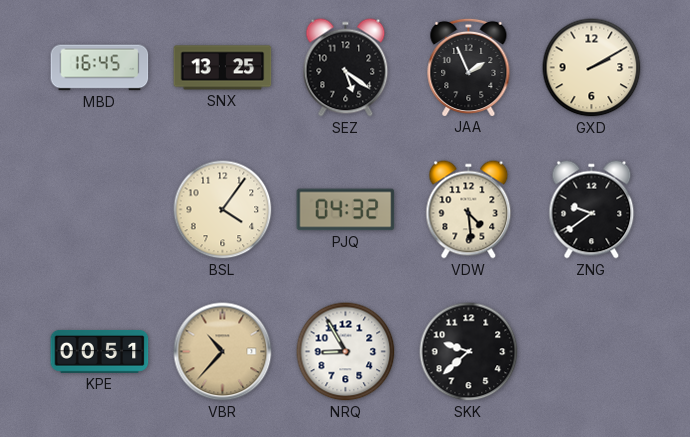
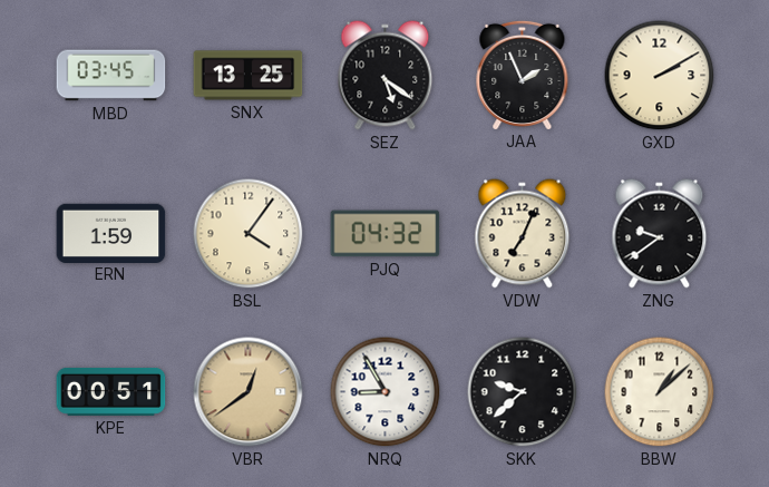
MBD: 16:45 -> 03:45
ERN: none -> 1:59
VDW: 4:29 -> 7:04
VBR: 10:37 -> 12:39
BBW: none -> 1:08
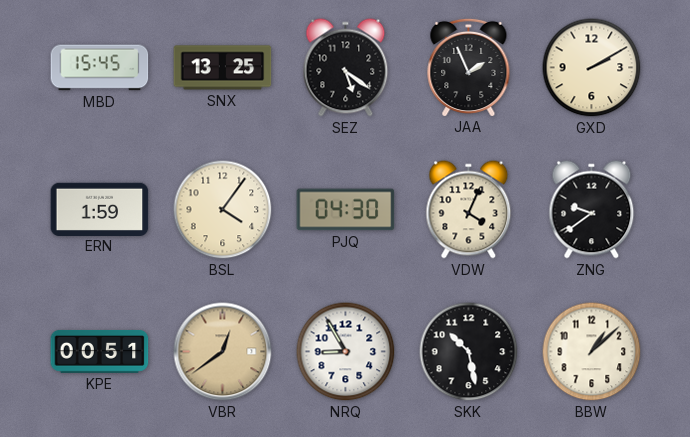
MBD: 03:45 -> 15:45
PJQ: 04:32 -> 04:30
VDW: 7:04 -> 4:04
SKK: 9:38 -> 10:28
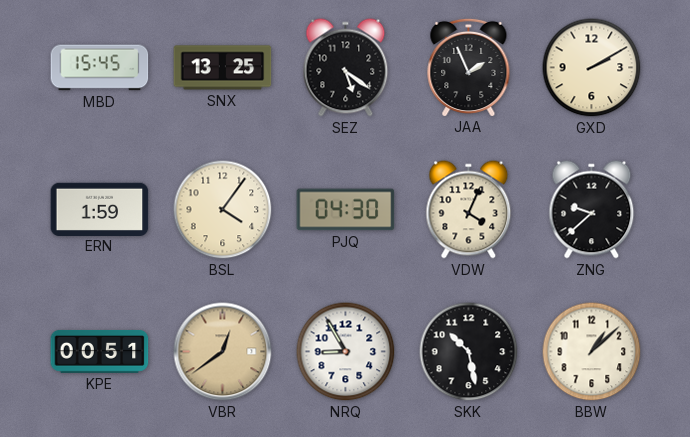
ZNG: 9:39 -> 9:38
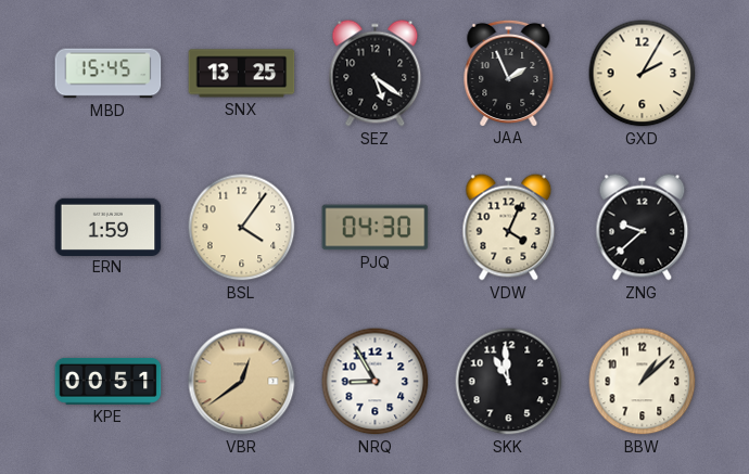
GXD: 2:10 -> 2:05
SKK: 10:28 -> 10:59
